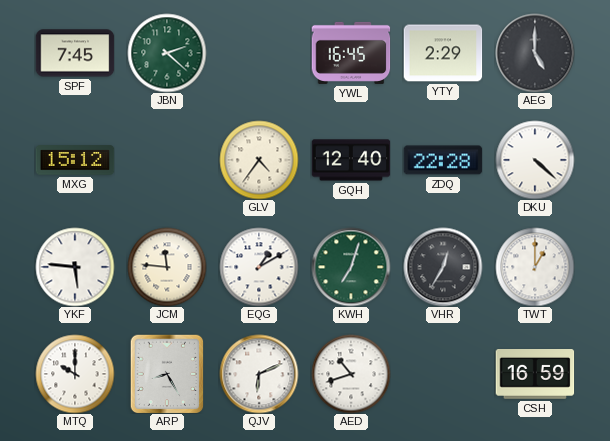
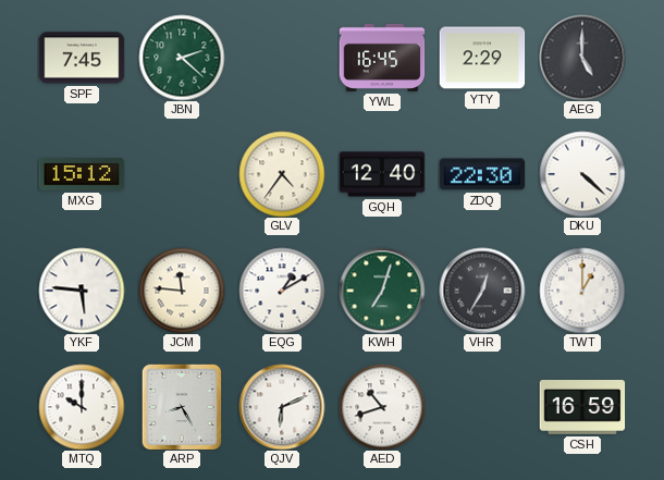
ZDQ: 22:28 -> 22:30
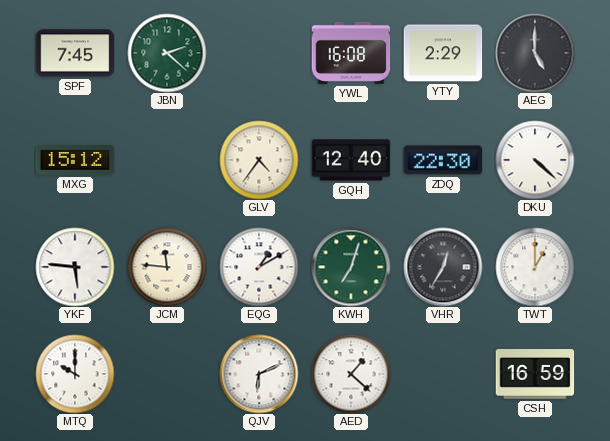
YWL: 16:45 -> 16:08
ARP: 8:25 -> none
AED: 10:42 -> 1:22
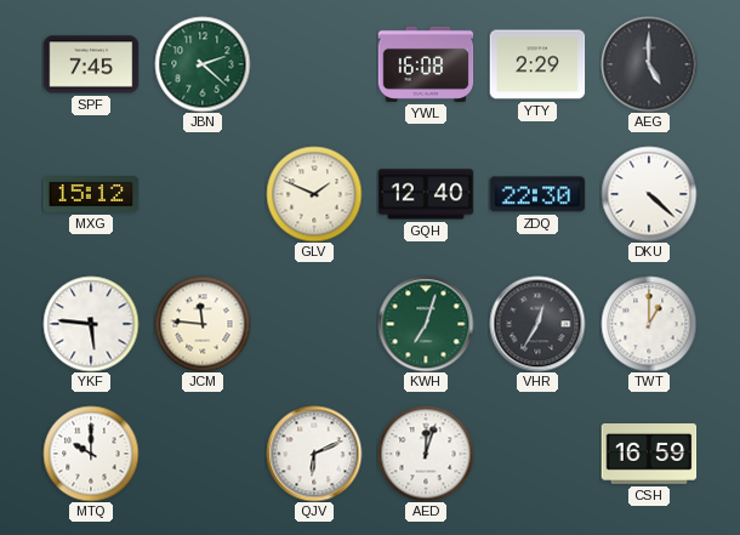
GLV: 4:36 -> 1:49
EQG: 1:10 -> none
AED: 1:22 -> 12:03
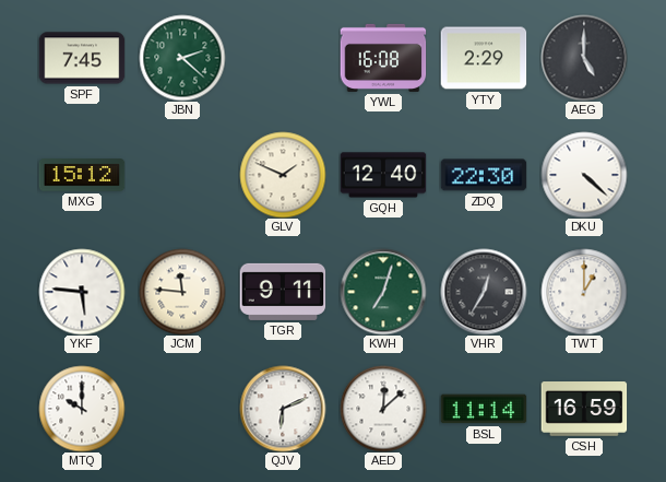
TGR: none -> 9:11
AED: 12:03 -> 12:08
BSL: none -> 11:14
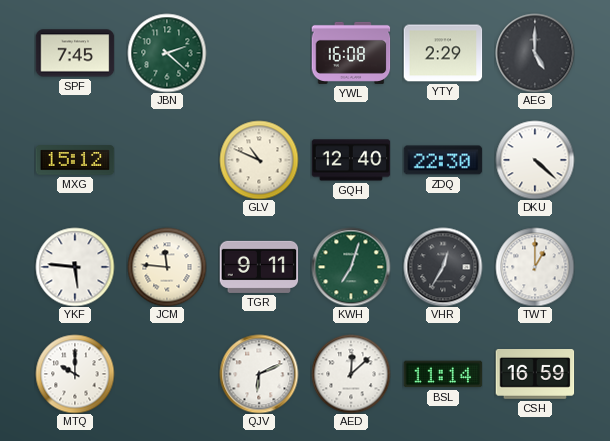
GLV: 1:49 -> 10:49
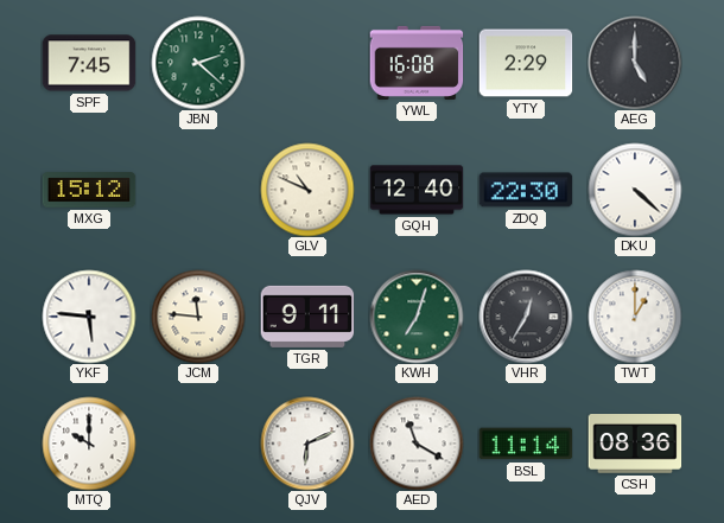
AED: 12:08 -> 11:20
CSH: 16:59 -> 08:36
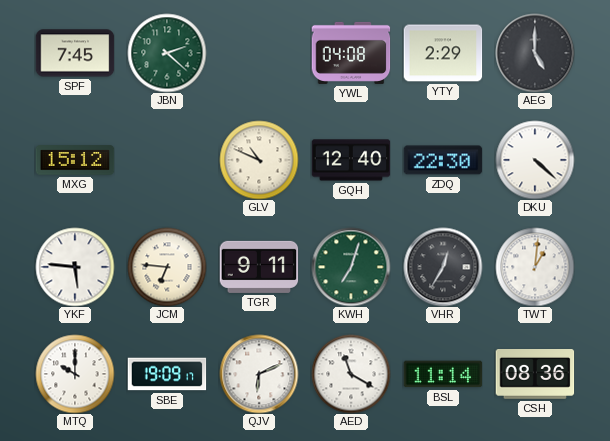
YWL: 16:08 -> 04:08
JCM: 11:46 -> 6:46
TWT: 1:00 -> 1:01
SBE: none -> 19:09
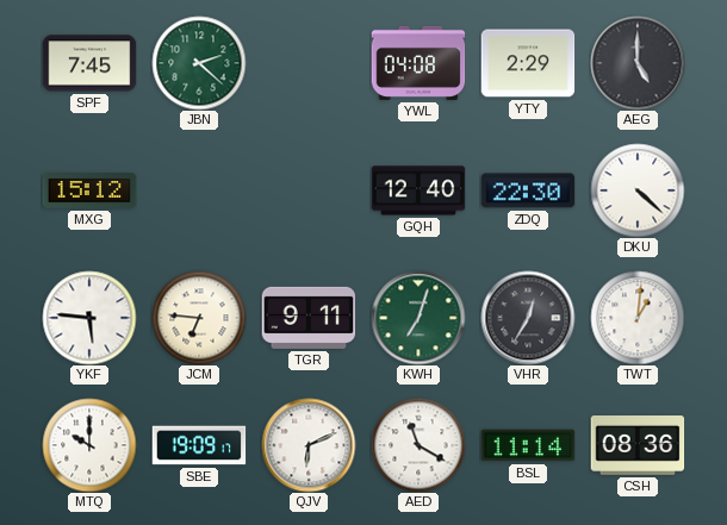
GLV: 10:49 -> none
